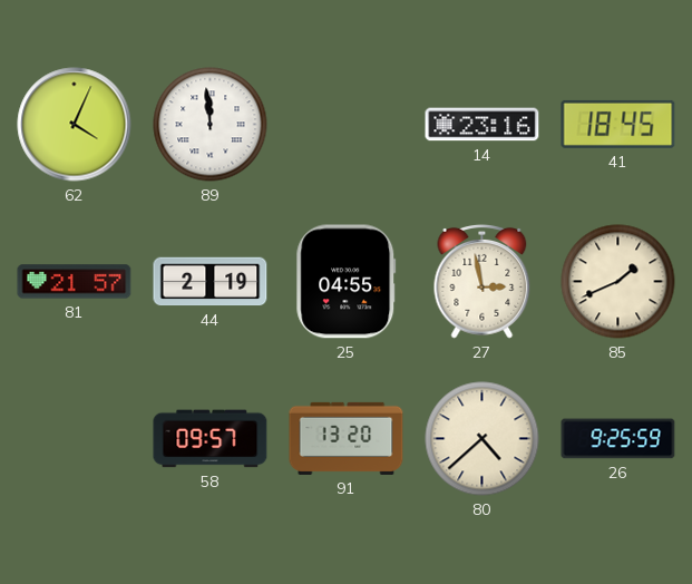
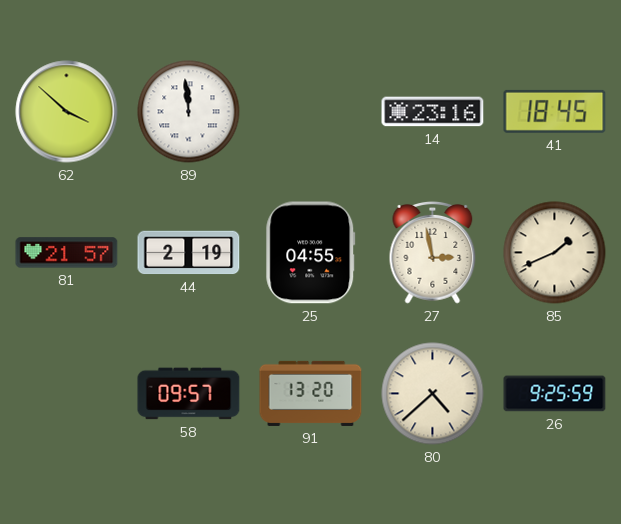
62: 4:04 -> 3:52
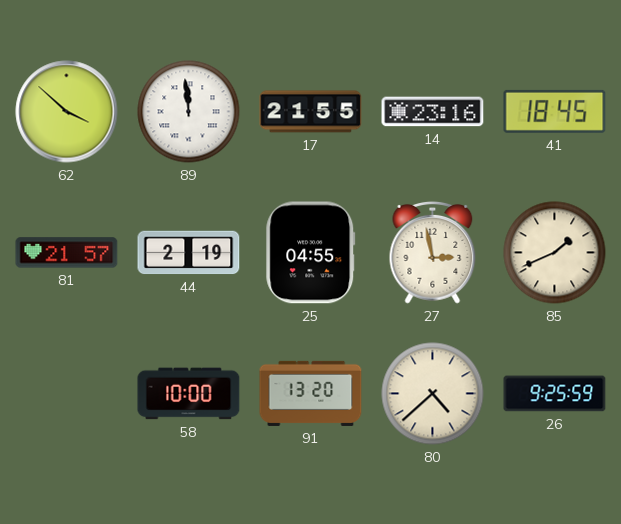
17: none -> 21:55
58: 09:57 -> 10:00
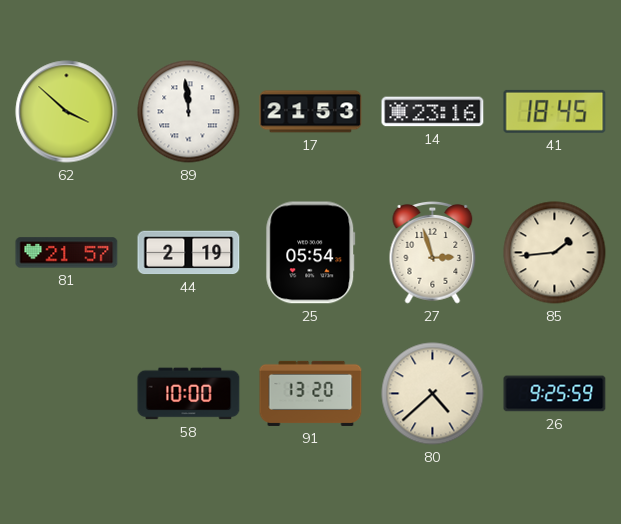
17: 21:55 -> 21:53
25: 04:55 -> 05:54
27: 2:58 -> 2:57
85: 1:41 -> 1:44
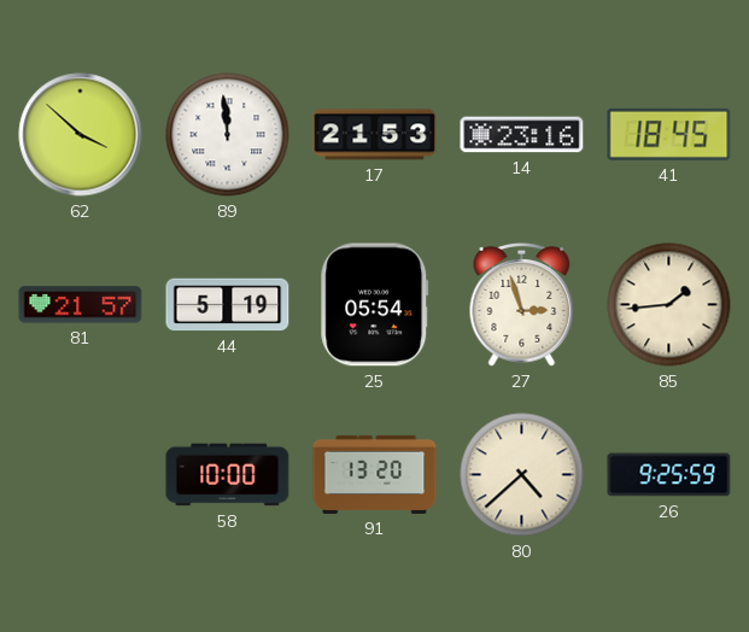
44: 2:19 -> 5:19
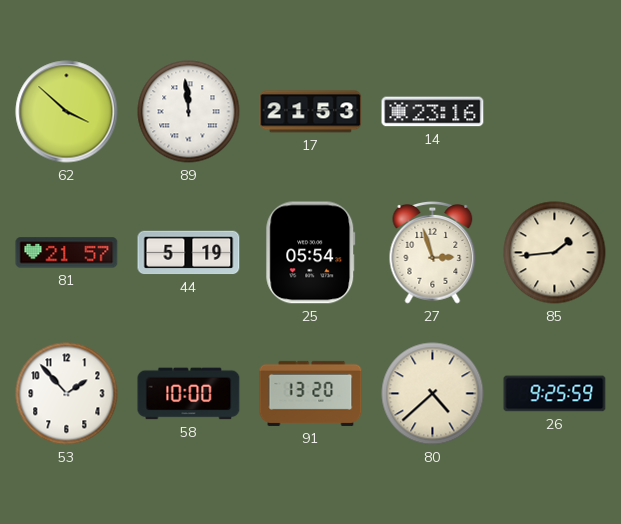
41: 18:45 -> none
53: none -> 1:53
